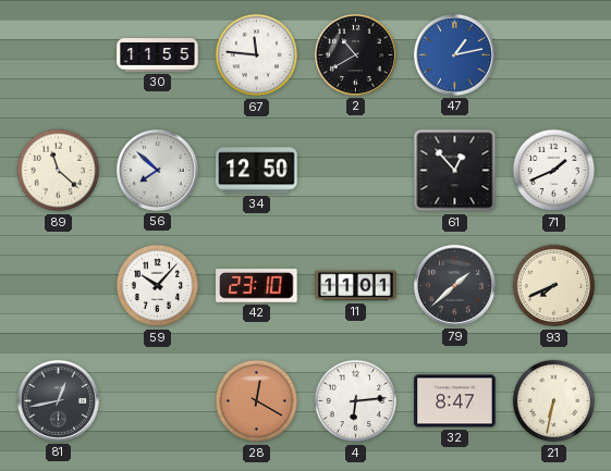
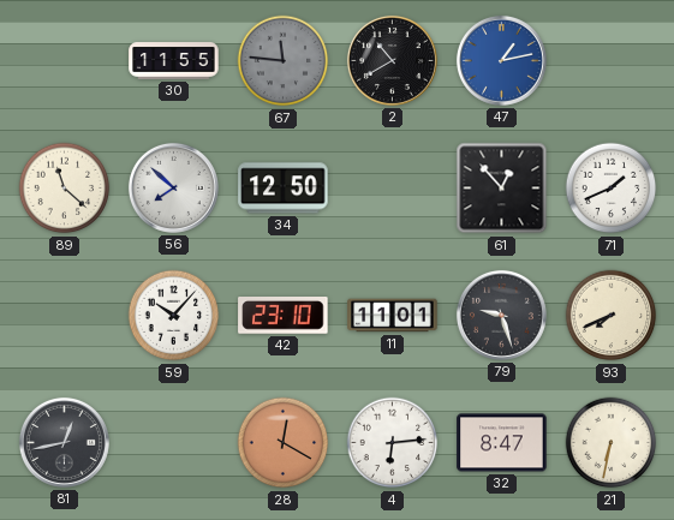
67 dial: white -> grey
79: 1:38 -> 9:27
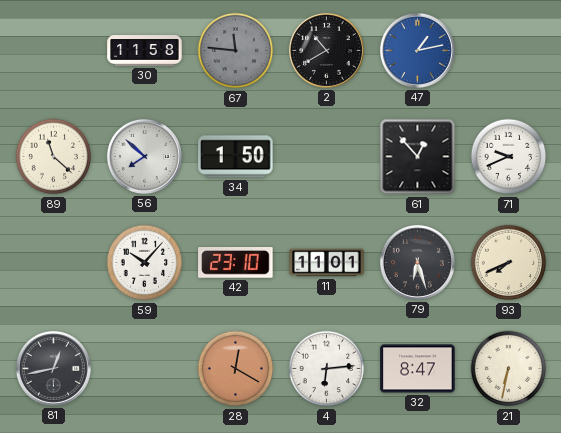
30: 11:55 -> 11:58
34: 12:50 -> 1:50
71: 1:41 -> 9:41
79: 9:27 -> 6:27
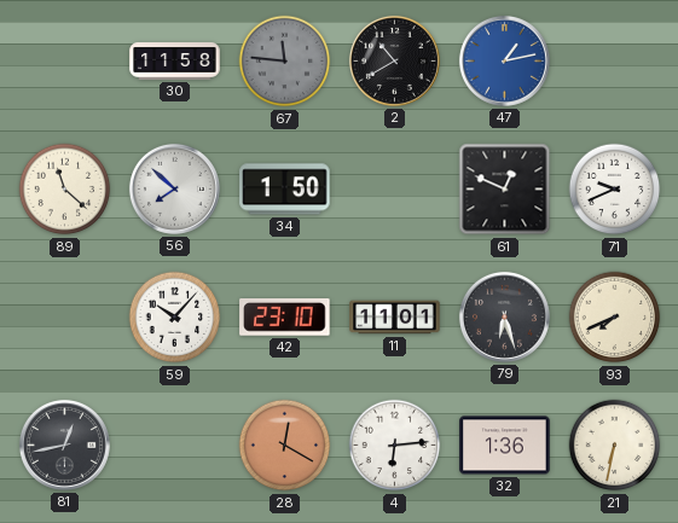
61: 12:53 -> 12:49
32: 8:47 -> 1:36
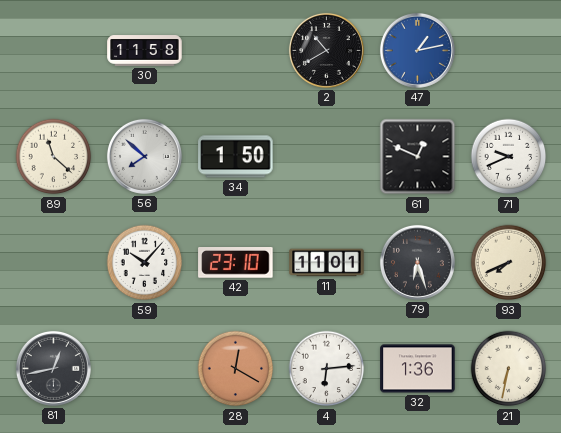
67: 11:46 -> none
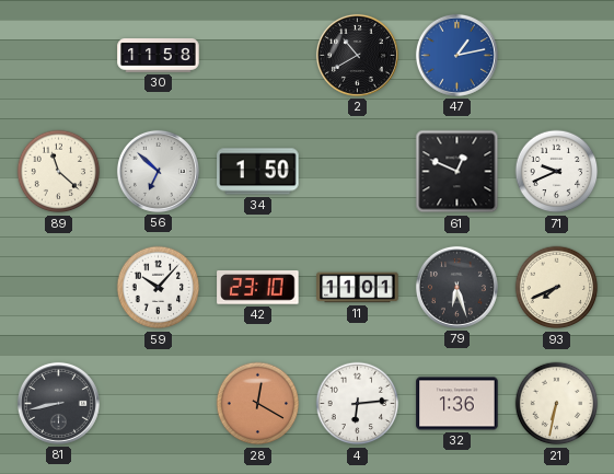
56: 7:52 -> 6:52
81: 12:43 -> 8:43
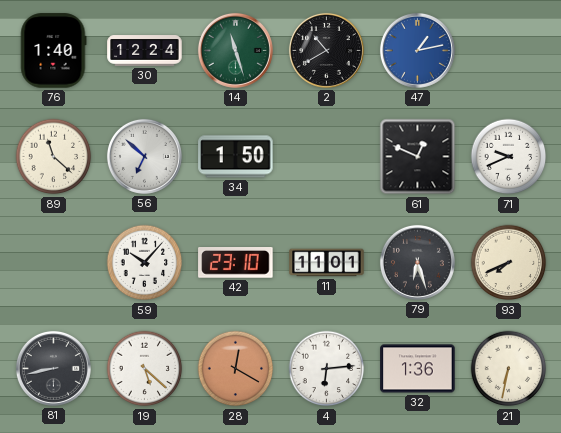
76: none -> 1:40
30: 11:58 -> 12:24
14: none -> 11:27
19: none -> 5:22
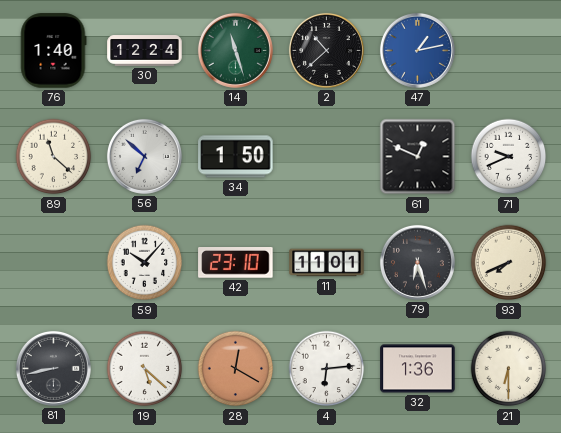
2: 10:40 -> 10:38
21: 6:32 -> 6:30
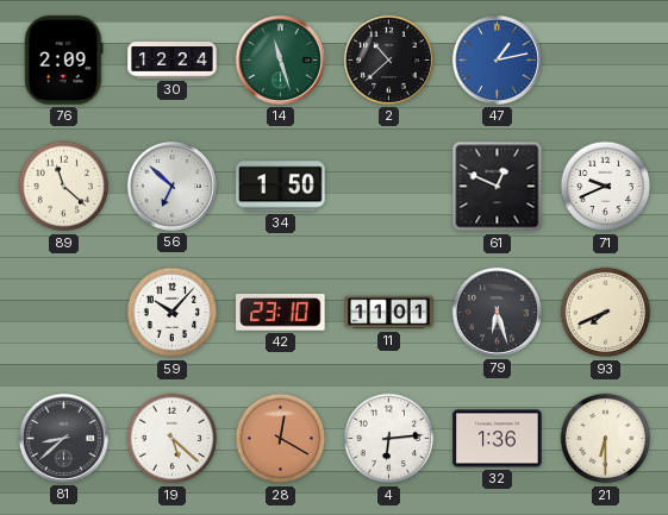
76: 1:40 -> 2:09
81: 8:43 -> 8:38
